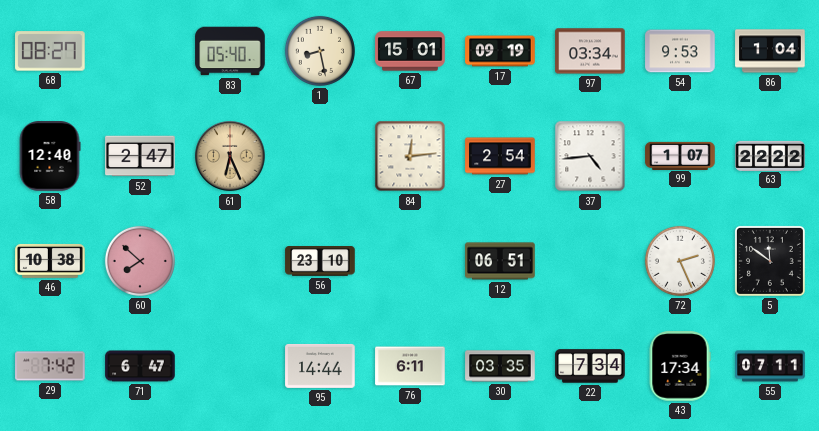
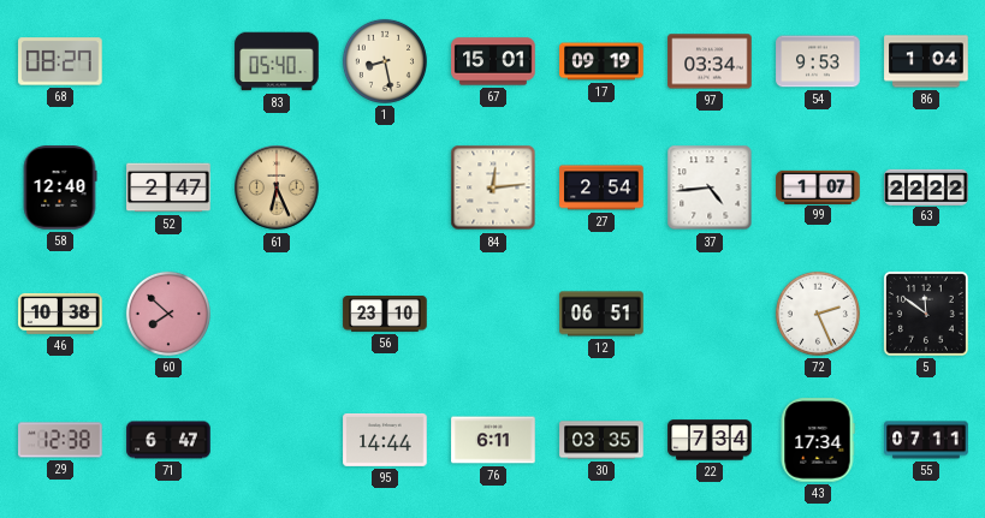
29: 7:42 -> 12:38
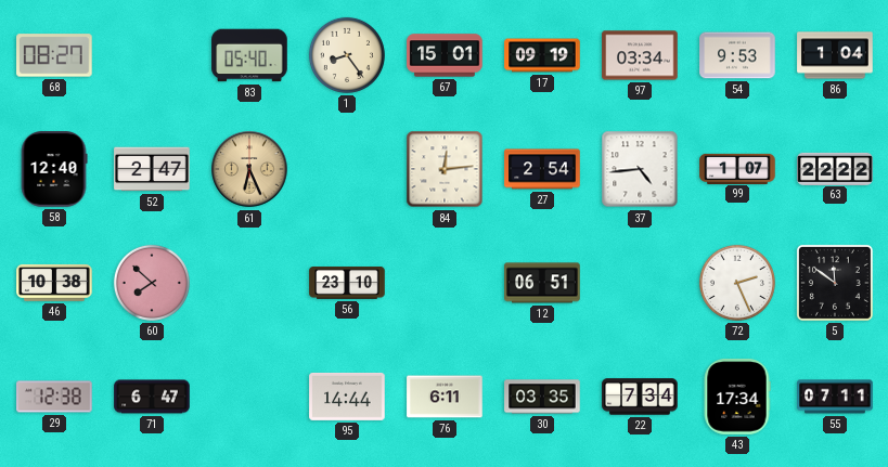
1: 8:28 -> 8:24
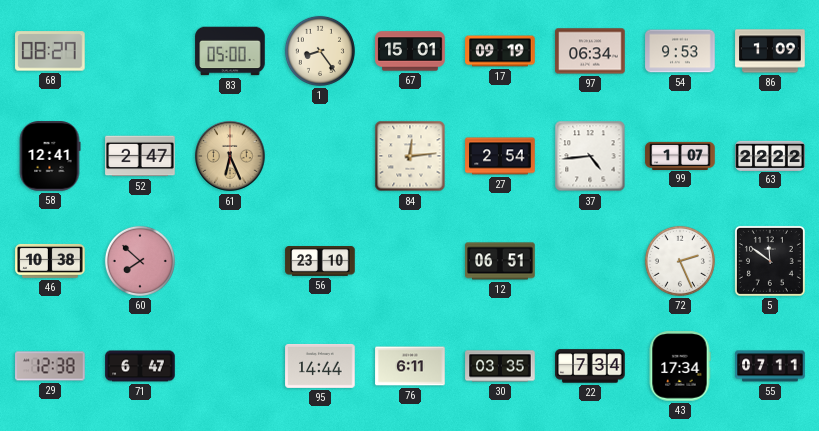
83: 05:40 -> 05:00
97: 03:34 -> 06:34
86: 1:04 -> 1:09
58: 12:40 -> 12:41
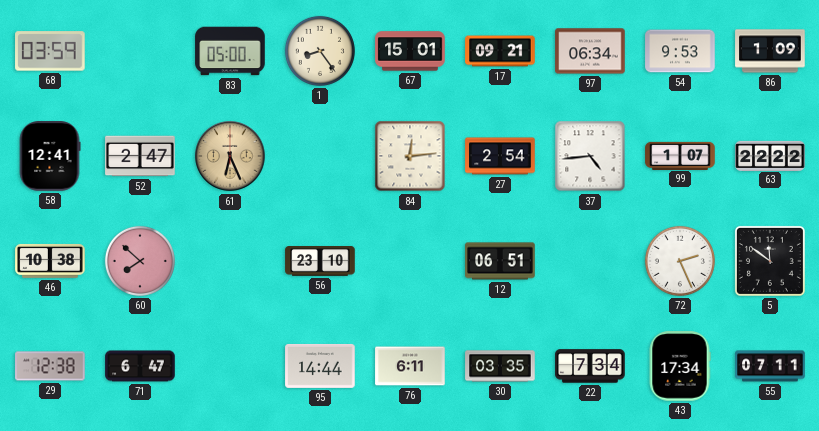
68: 08:27 -> 03:59
17: 09:19 -> 09:21
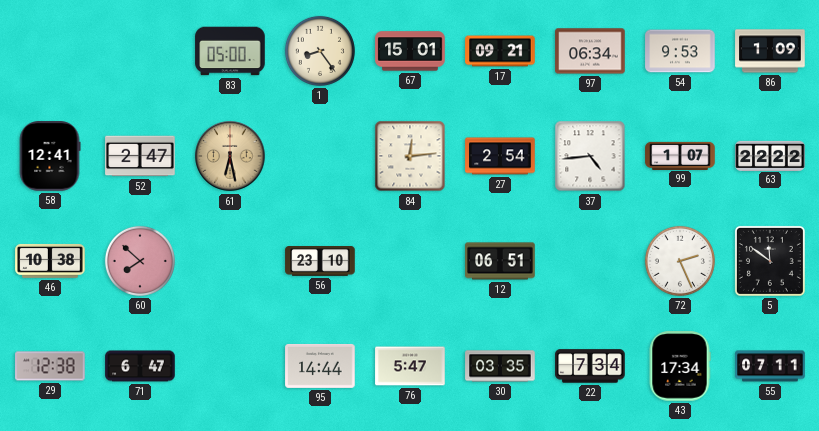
68: 03:59 -> none
61: 6:26 -> 6:28
76: 6:11 -> 5:47
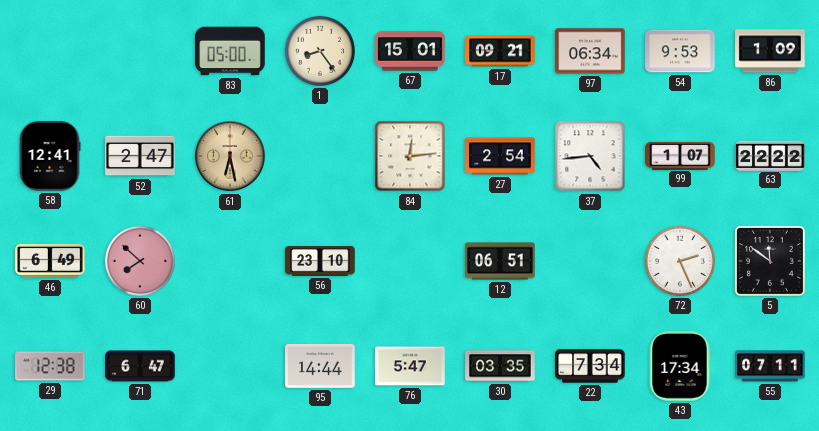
46: 10:38 -> 6:49
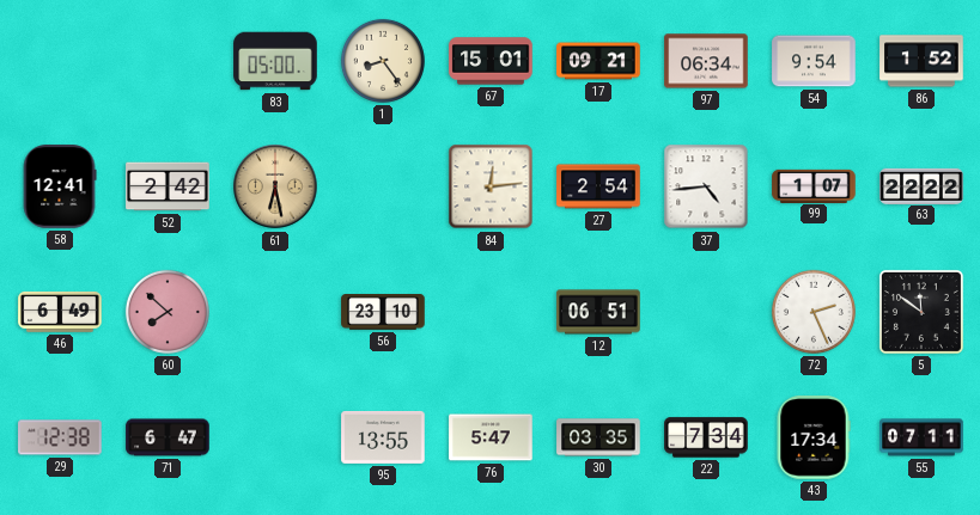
54: 9:53 -> 9:54
86: 1:09 -> 1:52
52: 2:47 -> 2:42
95: 14:44 -> 13:55
